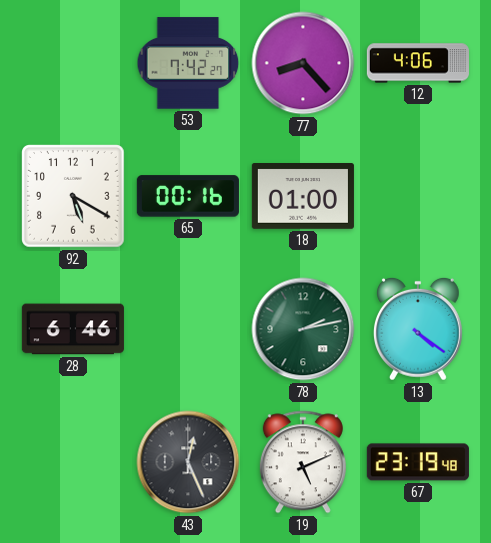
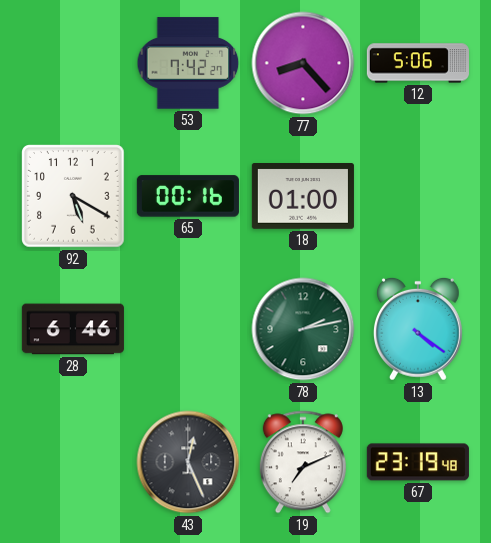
12: 4:06 -> 5:06
19: 5:11 -> 7:11
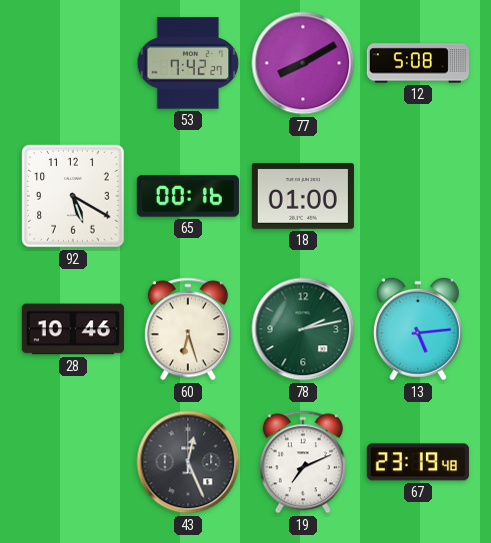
77: 8:23 -> 8:10
12: 5:06 -> 5:08
28: 6:46 -> 10:46
60: none -> 6:27
13: 4:21 -> 5:14
